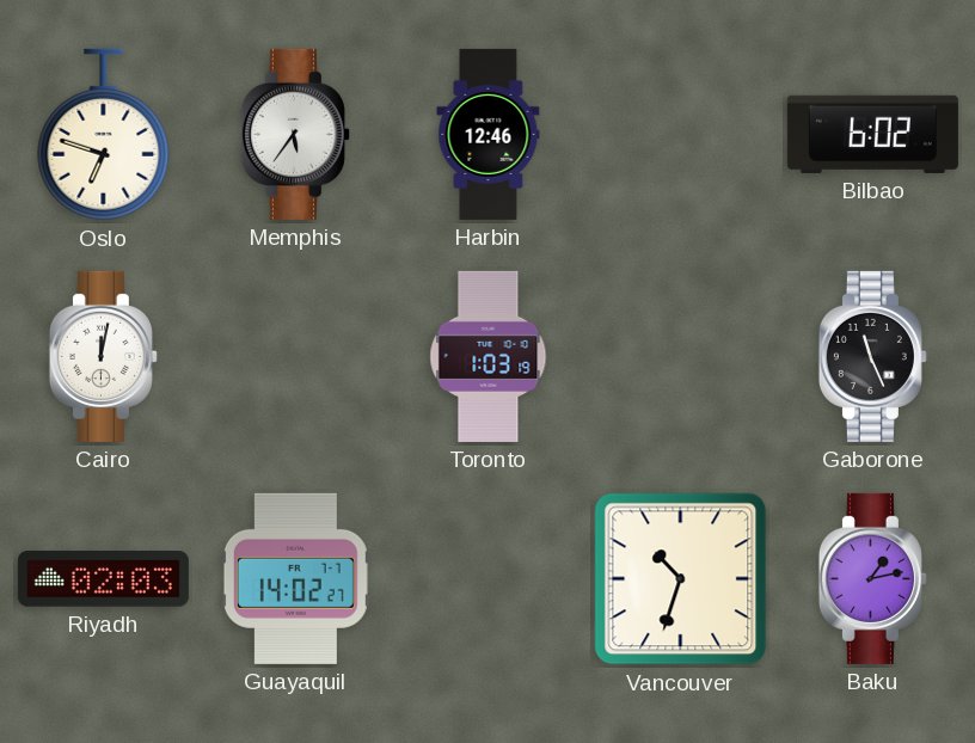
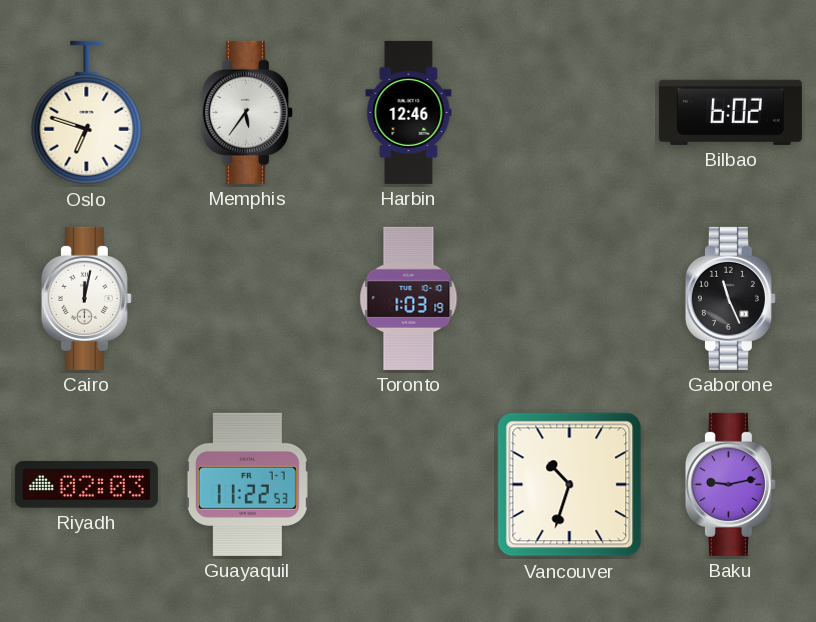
Guayaquil: 14:02 -> 11:22
Baku: 1:13 -> 9:13
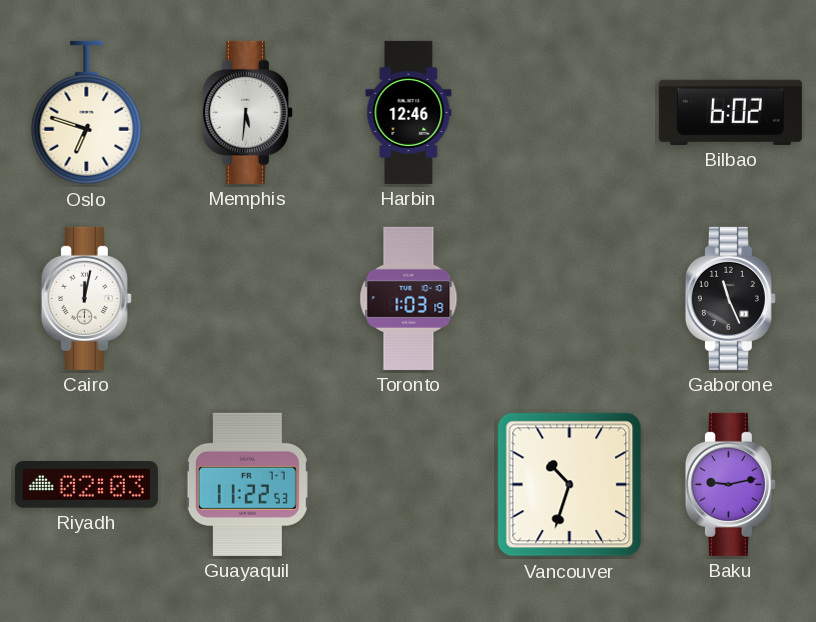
Memphis: 5:36 -> 5:31
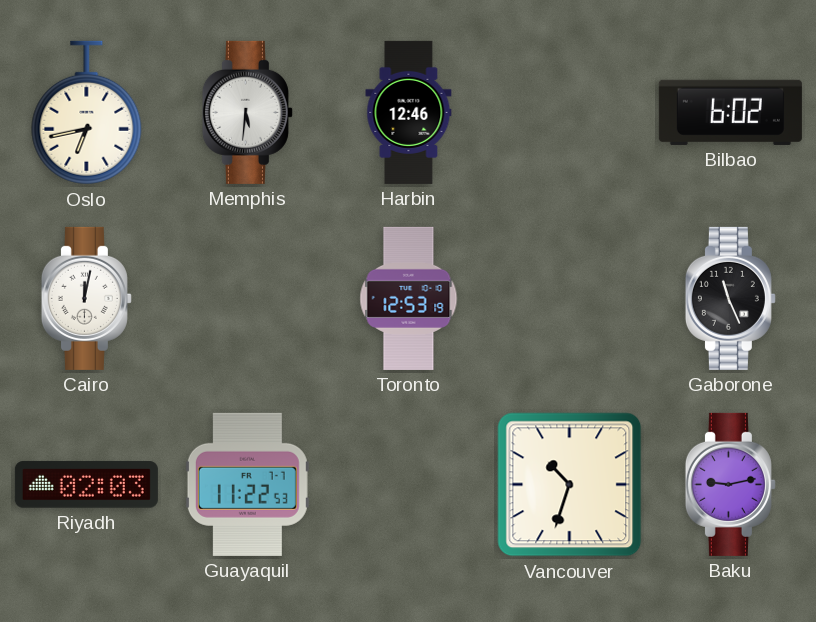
Oslo: 6:48 -> 6:43
Toronto: 1:03 -> 12:53
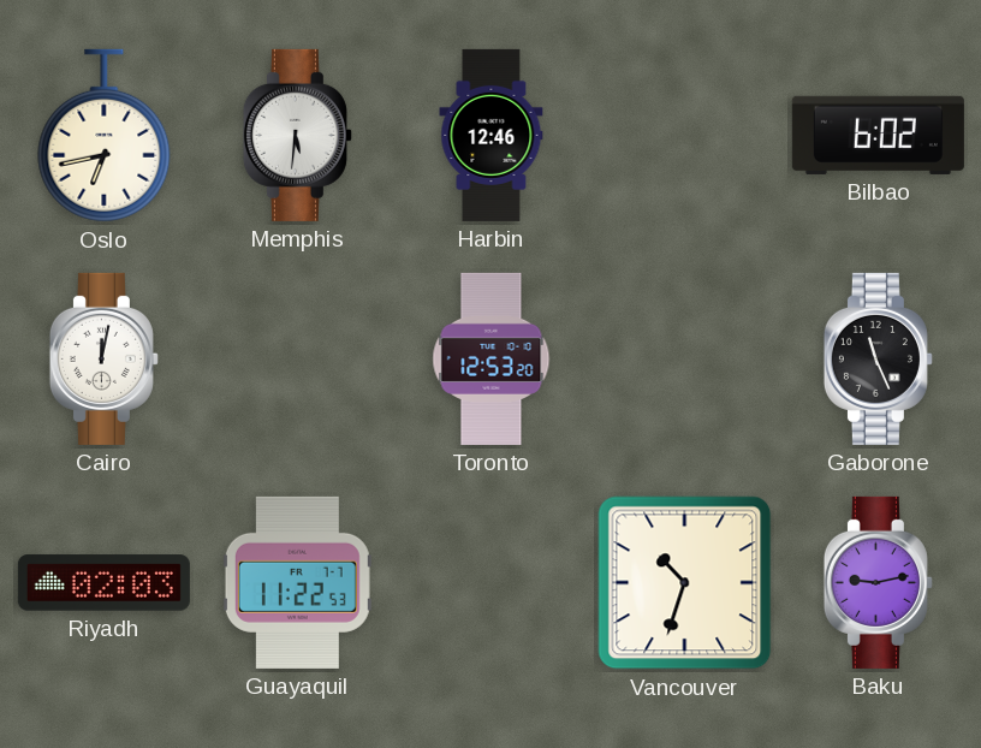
Toronto: 12:53:19 -> 12:53:20
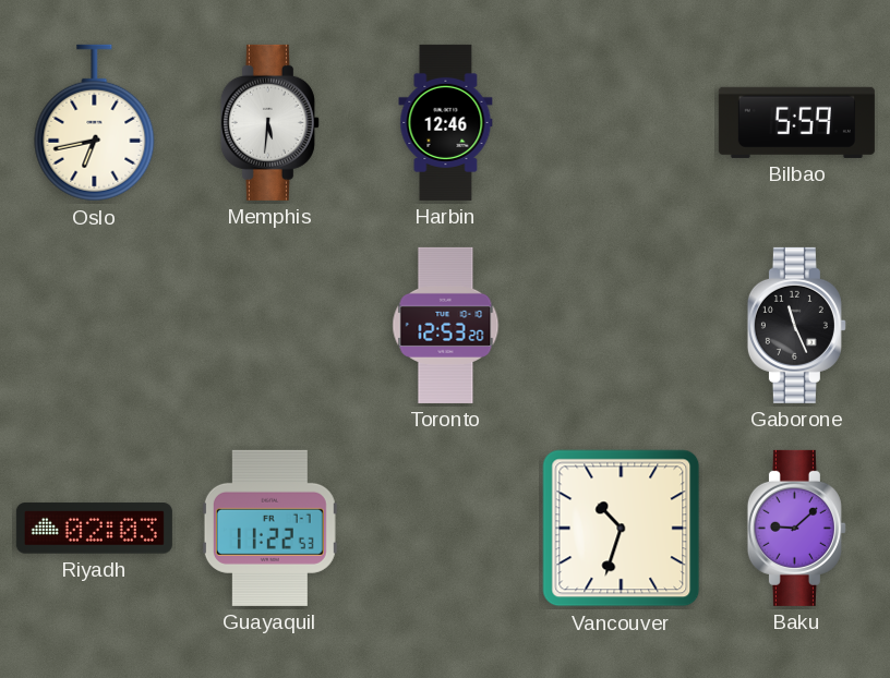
Bilbao: 6:02 -> 5:59
Cairo: 12:02 -> none
Baku: 9:13 -> 9:08
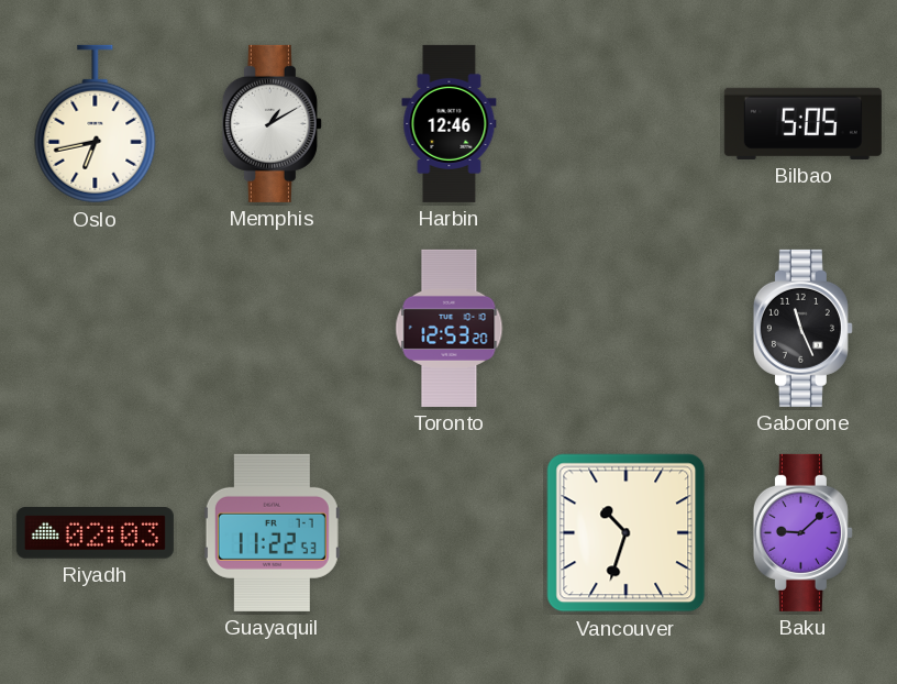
Memphis: 5:31 -> 1:10
Bilbao: 5:59 -> 5:05
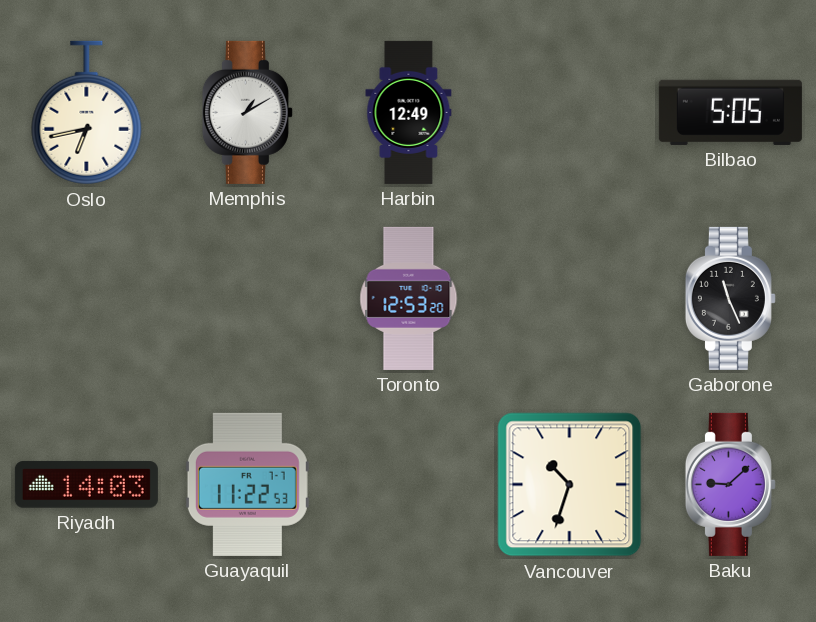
Harbin: 12:46 -> 12:49
Riyadh: 02:03 -> 14:03
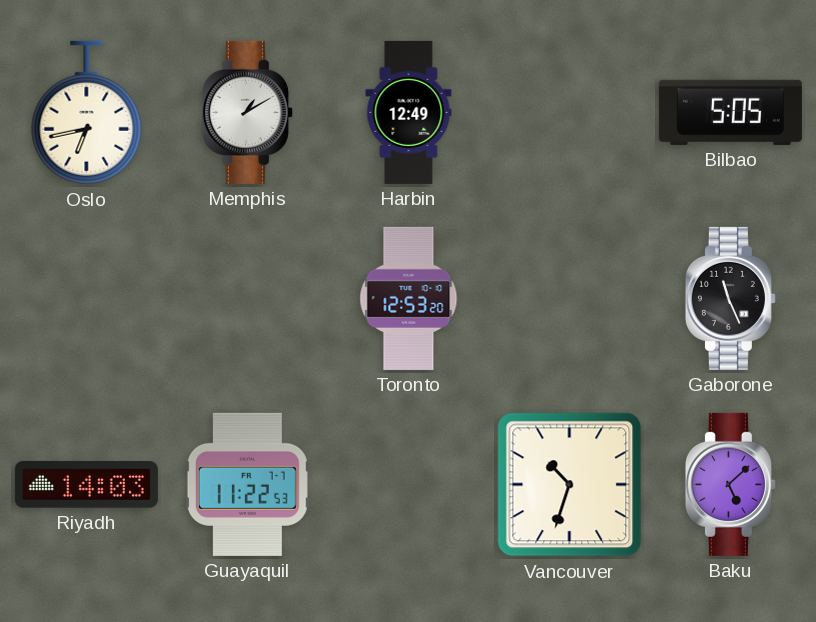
Baku: 9:08 -> 5:08
